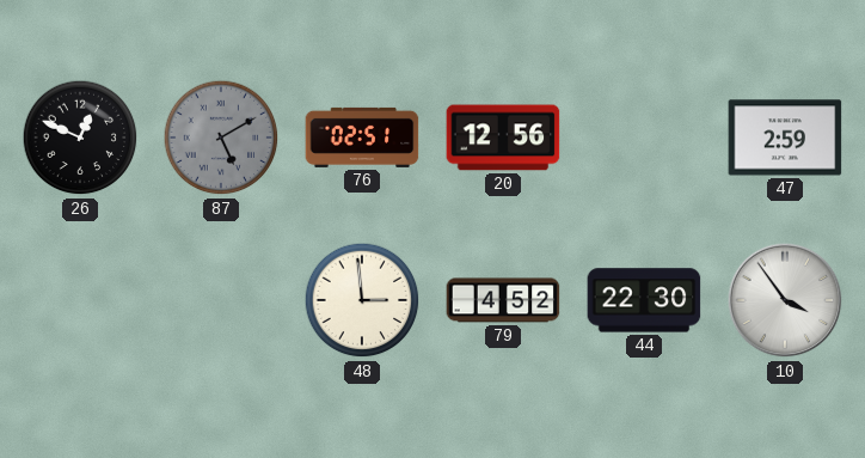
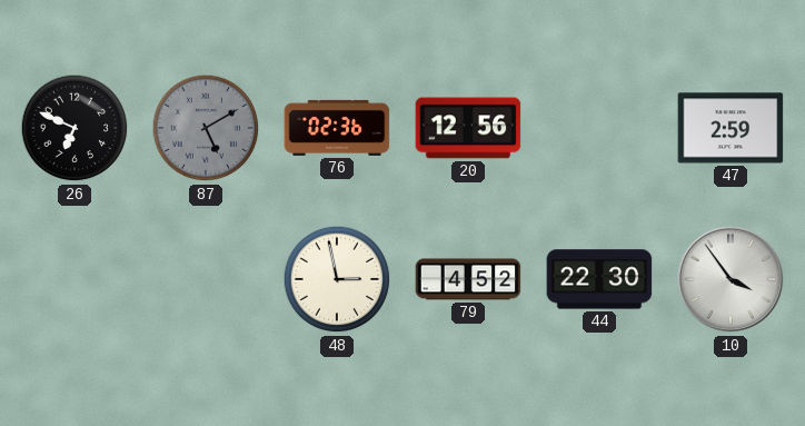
26: 12:49 -> 6:49
76: 02:51 -> 02:36
48: 2:59 -> 2:58
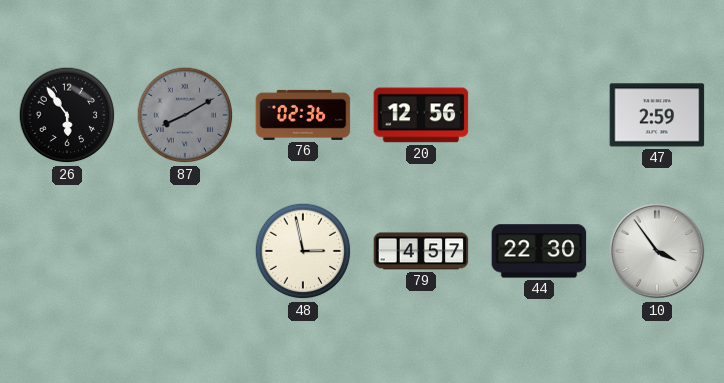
26: 6:49 -> 5:54
87: 5:10 -> 8:10
79: 4:52 -> 4:57
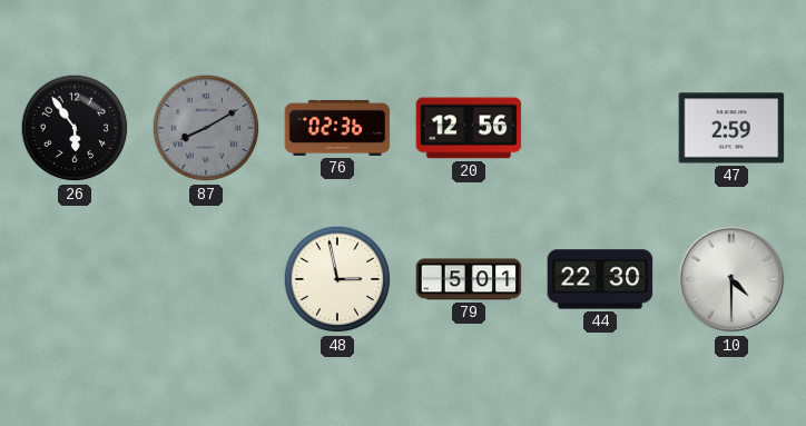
79: 4:57 -> 5:01
10: 3:54 -> 4:30
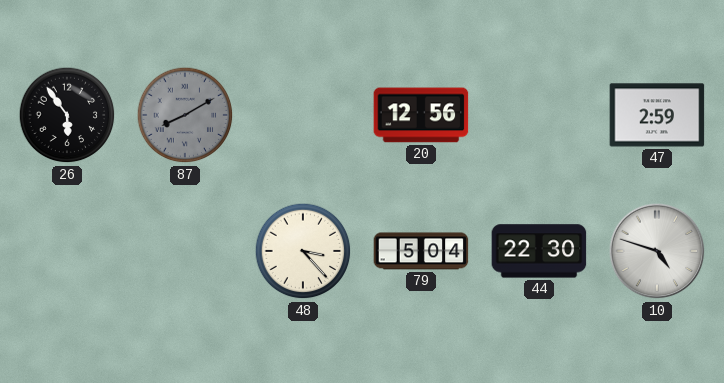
76: 02:36 -> none
48: 2:58 -> 3:23
79: 5:01 -> 5:04
10: 4:30 -> 4:48
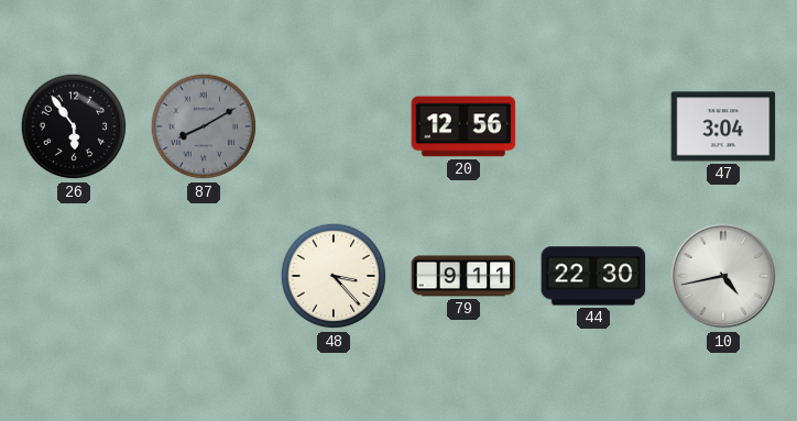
47: 2:59 -> 3:04
79: 5:04 -> 9:11
10: 4:48 -> 4:43
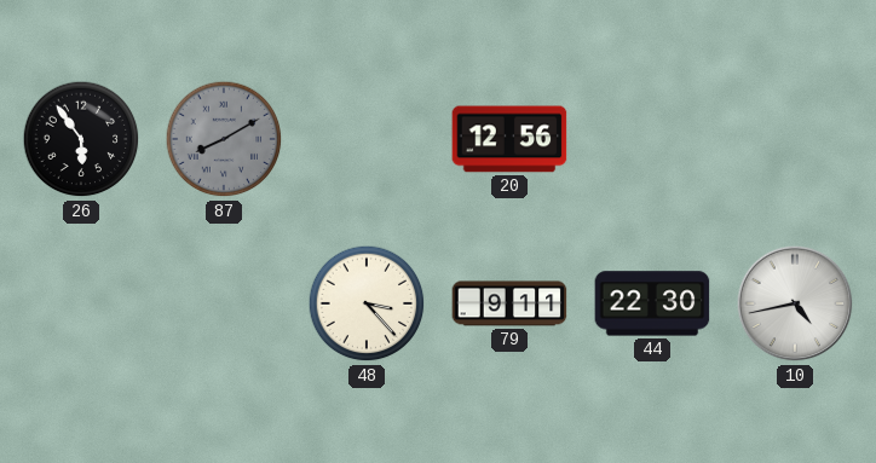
47: 3:04 -> none
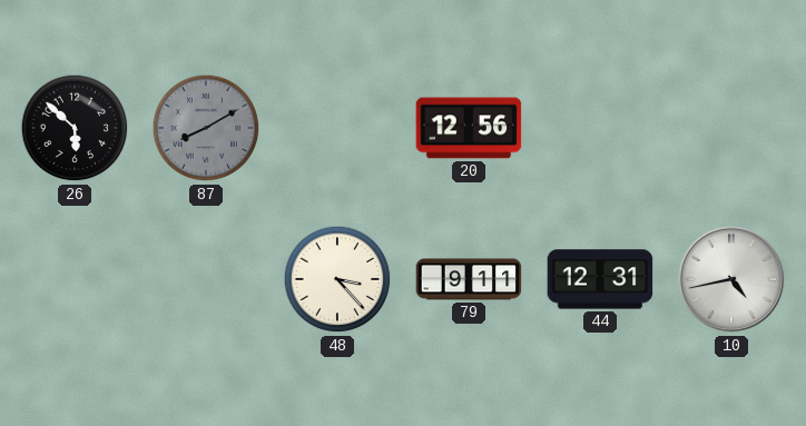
26: 5:54 -> 5:52
44: 22:30 -> 12:31
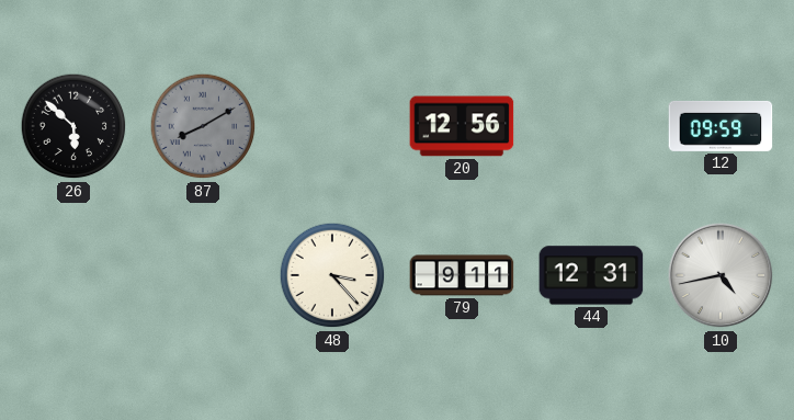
12: none -> 09:59
